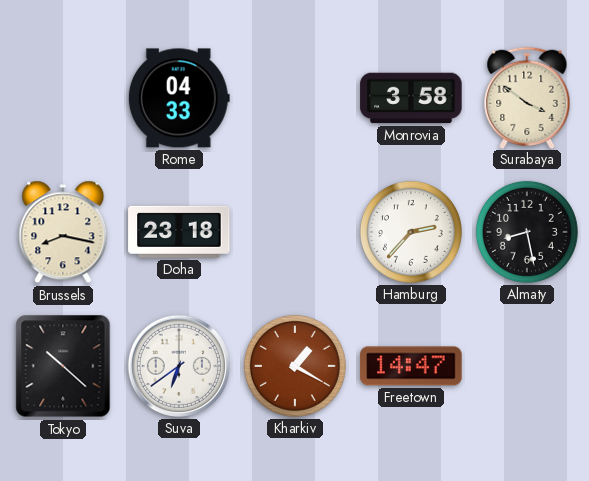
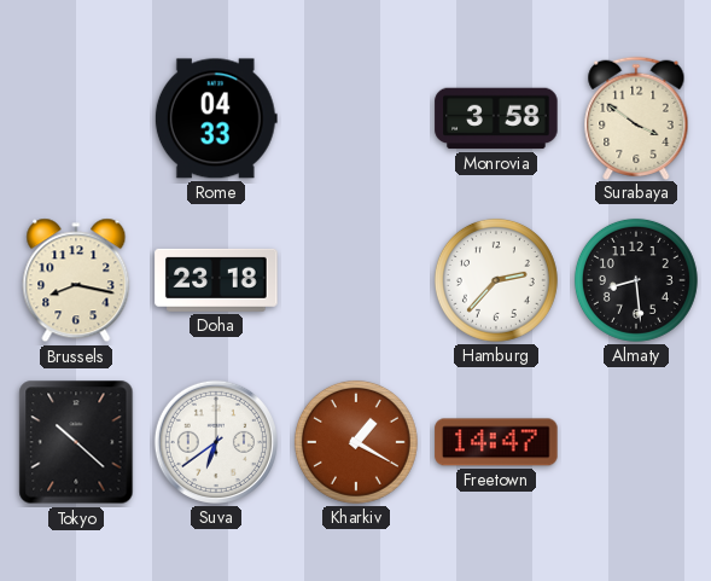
Almaty: 8:28 -> 8:29
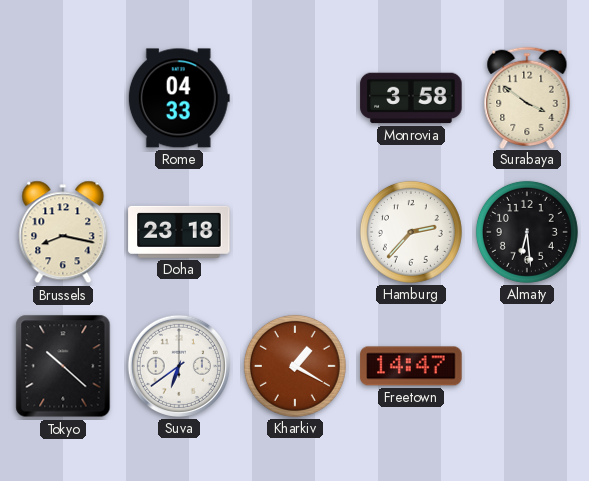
Almaty: 8:29 -> 6:29
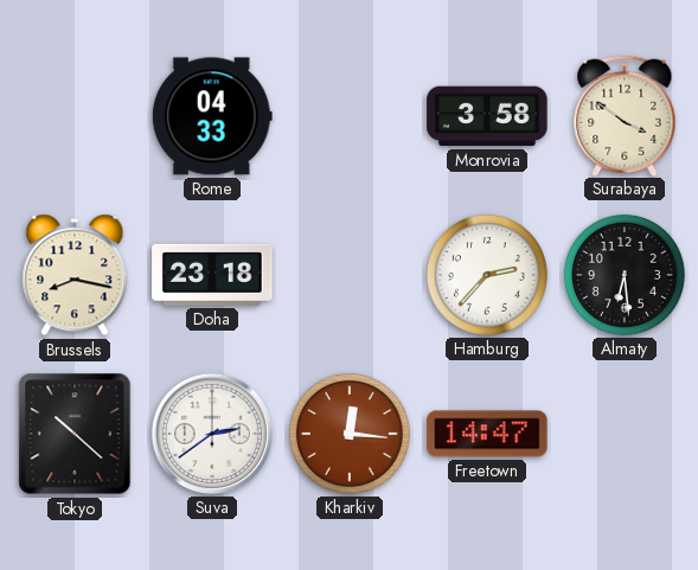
Suva: 6:39 -> 2:39
Kharkiv: 1:20 -> 12:16
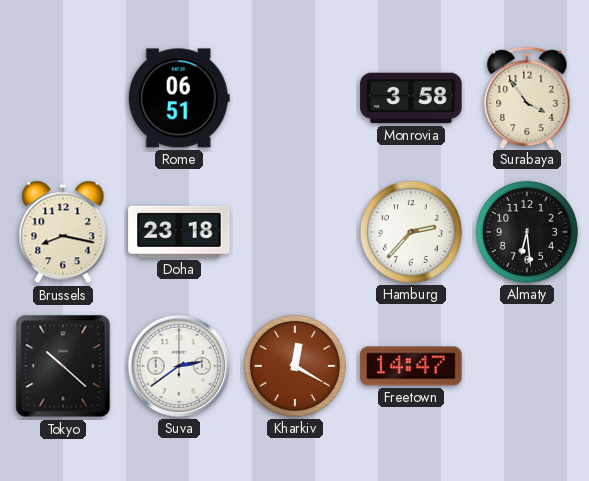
Rome: 04:33 -> 06:51
Surabaya: 3:51 -> 3:54
Kharkiv: 12:16 -> 12:20
